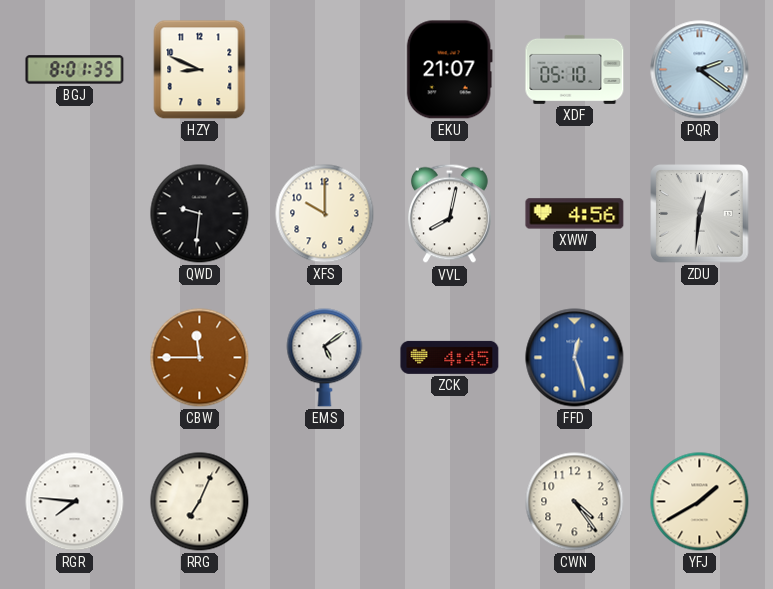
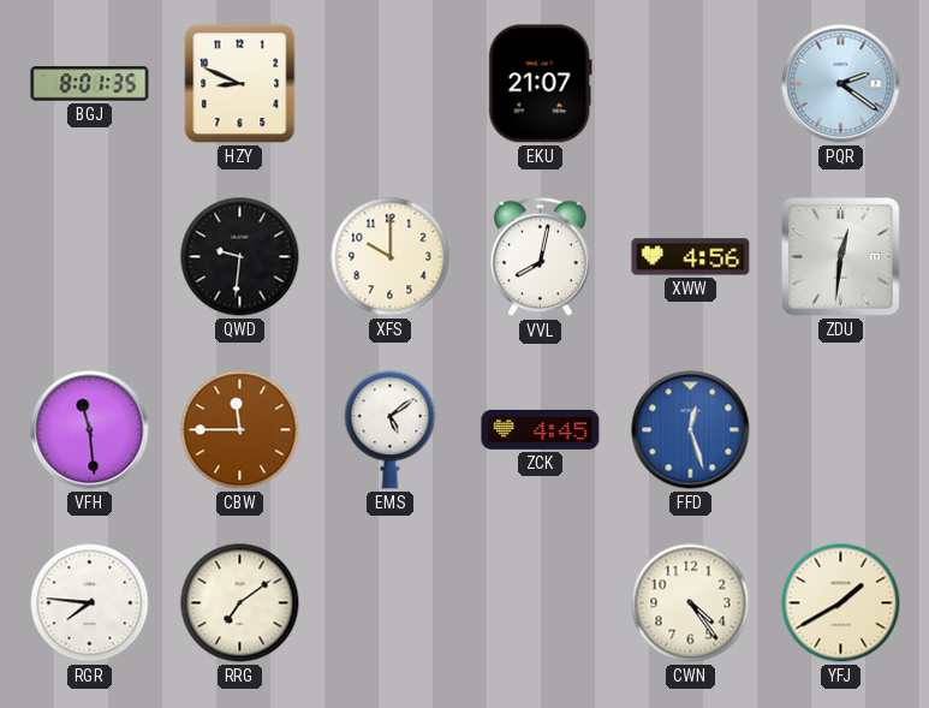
XDF: 05:10 -> none
VFH: none -> 11:29
RRG: 7:04 -> 7:09
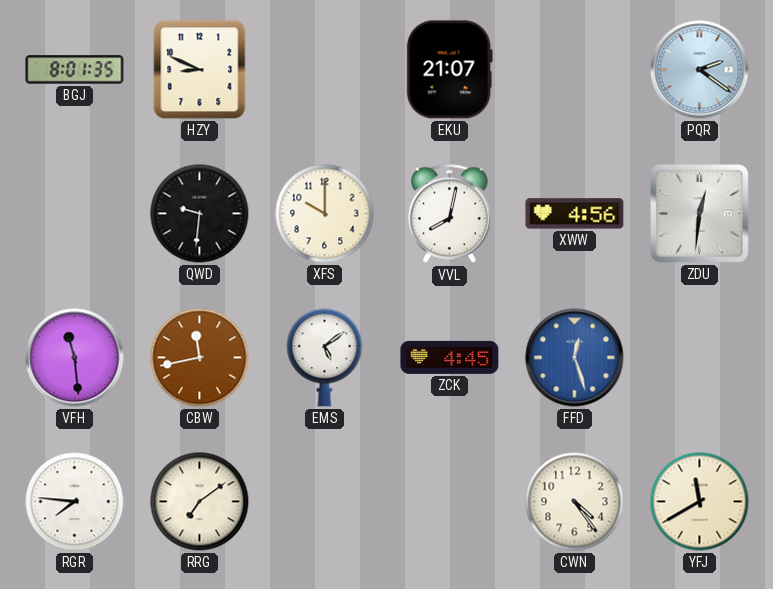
CBW: 11:45 -> 11:43
YFJ: 1:40 -> 11:40
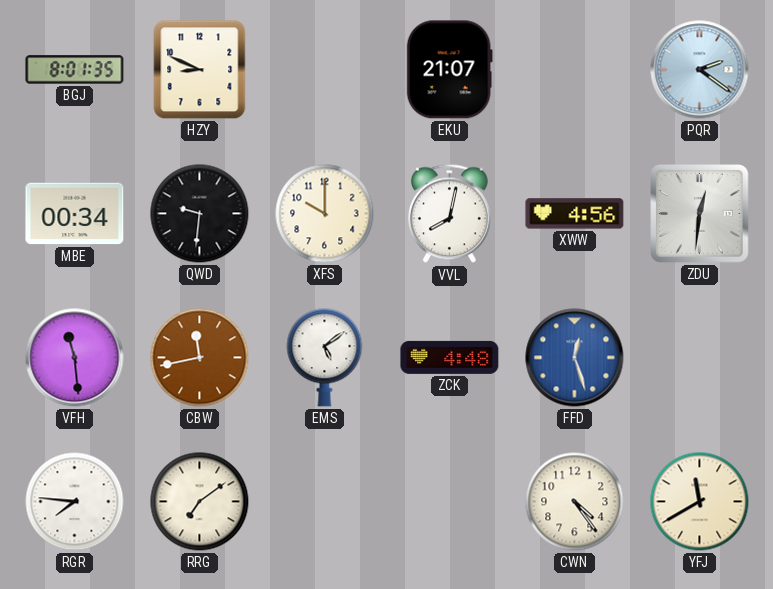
MBE: none -> 00:34
ZCK: 4:45 -> 4:48
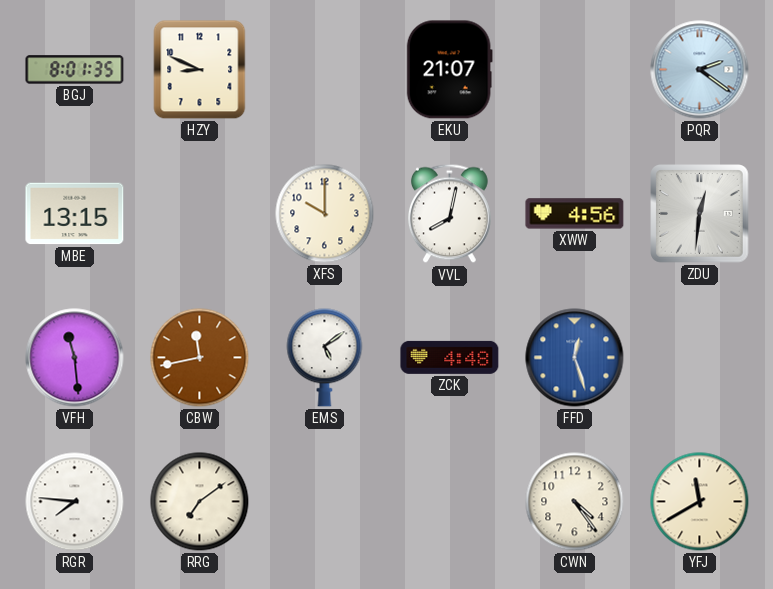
MBE: 00:34 -> 13:15
QWD: 9:31 -> none
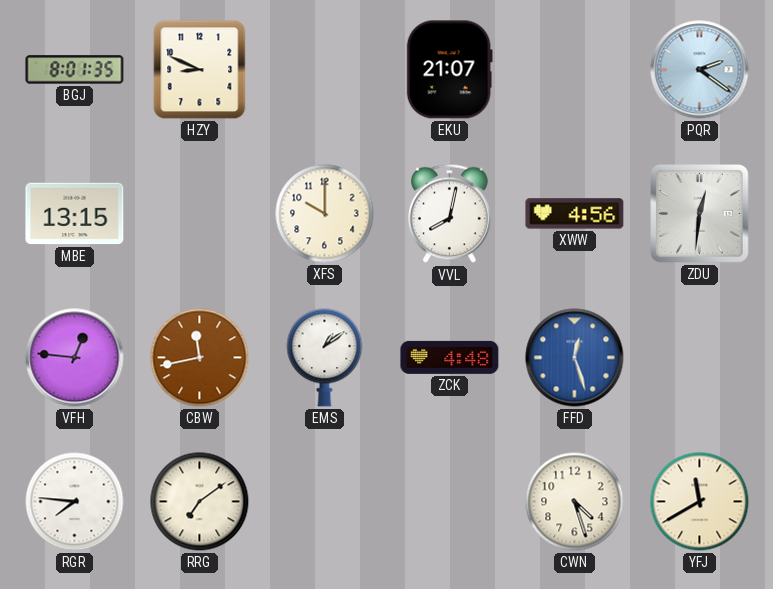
VFH: 11:29 -> 12:46
EMS: 5:09 -> 1:09
CWN: 4:24 -> 4:27
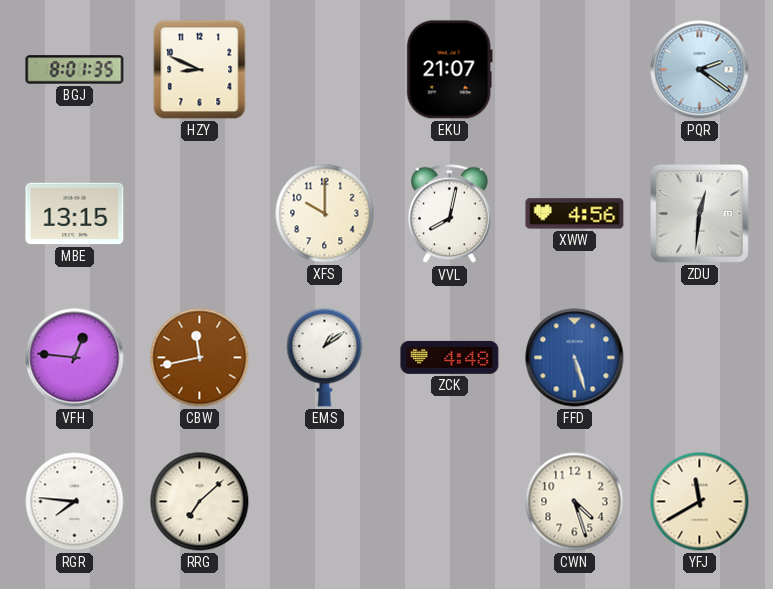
FFD: 12:27 -> 5:27
RRG: 7:09 -> 7:08
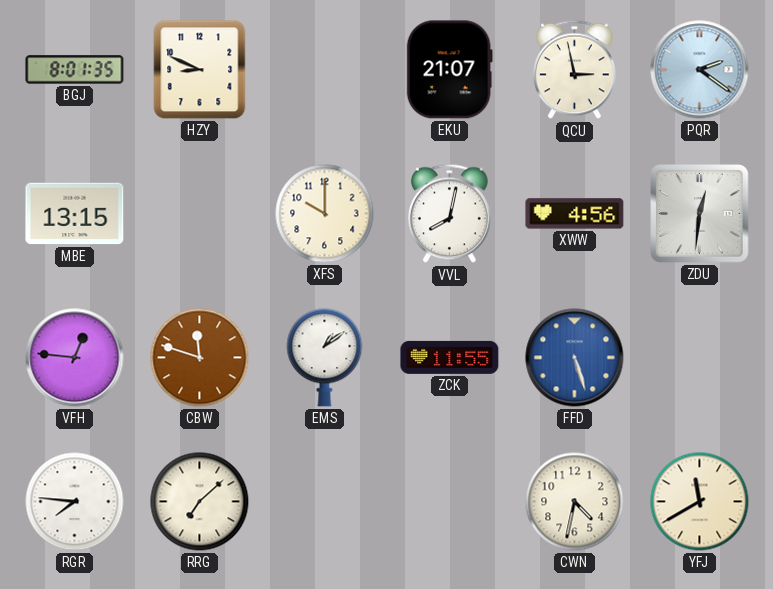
QCU: none -> 2:58
CBW: 11:43 -> 11:48
ZCK: 4:48 -> 11:55
CWN: 4:27 -> 4:32
